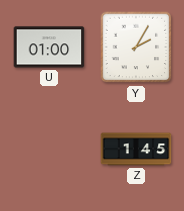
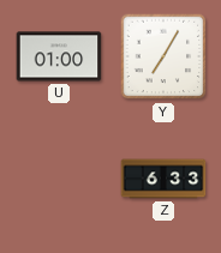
Y: 2:05 -> 7:05
Z: 1:45 -> 6:33
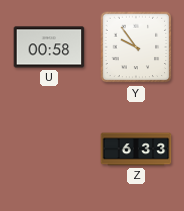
U: 01:00 -> 00:58
Y: 7:05 -> 9:54
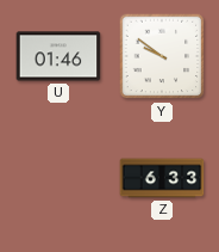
U: 00:58 -> 01:46
Y: 9:54 -> 9:51
